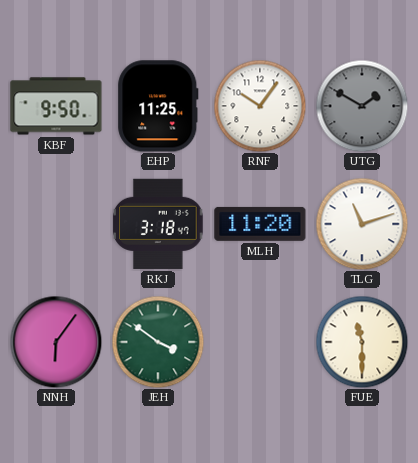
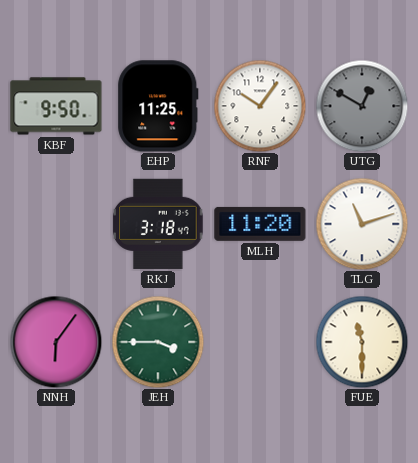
UTG: 1:50 -> 12:50
JEH: 3:51 -> 3:45
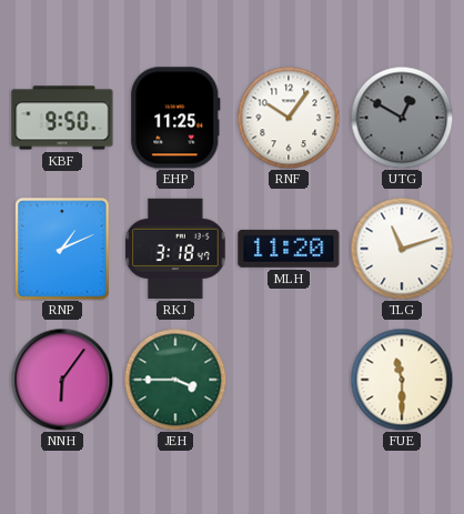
RNP: none -> 1:11
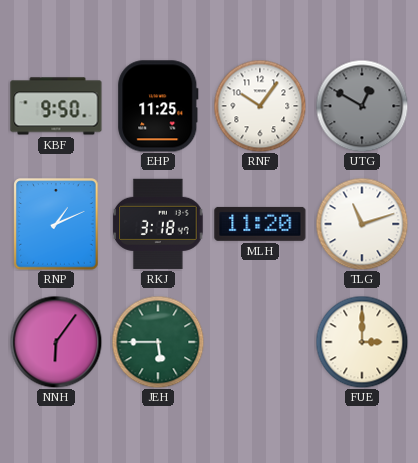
JEH: 3:45 -> 5:45
FUE: 11:30 -> 3:00
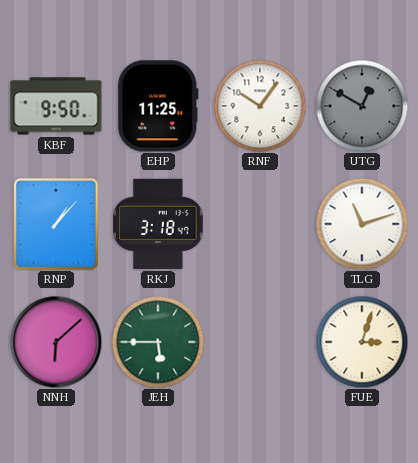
RNP: 1:11 -> 1:07
MLH: 11:20 -> none
NNH: 6:06 -> 6:08
FUE: 3:00 -> 3:03
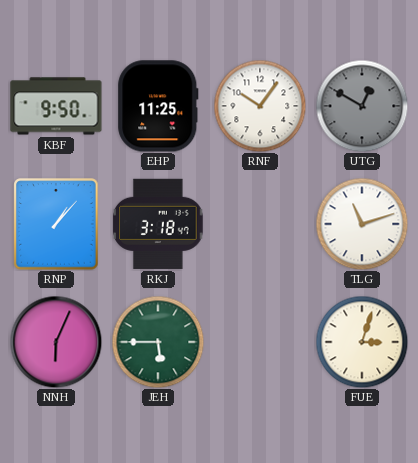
NNH: 6:08 -> 6:04
